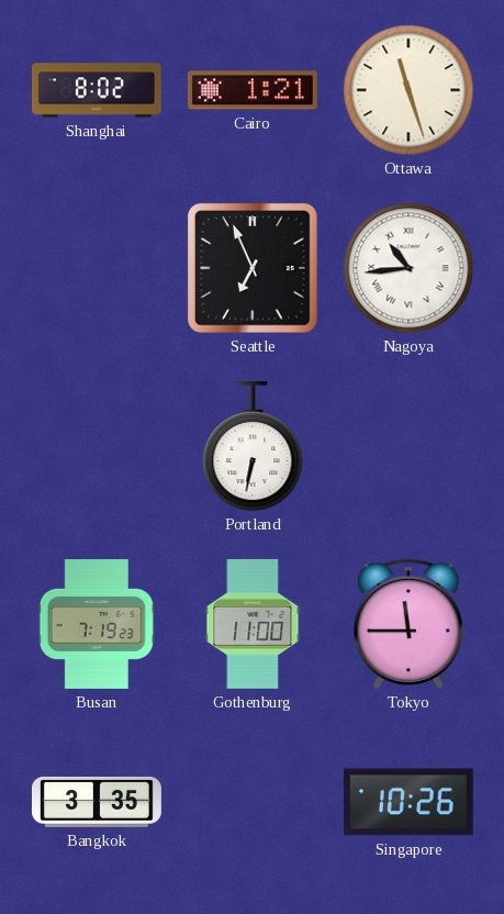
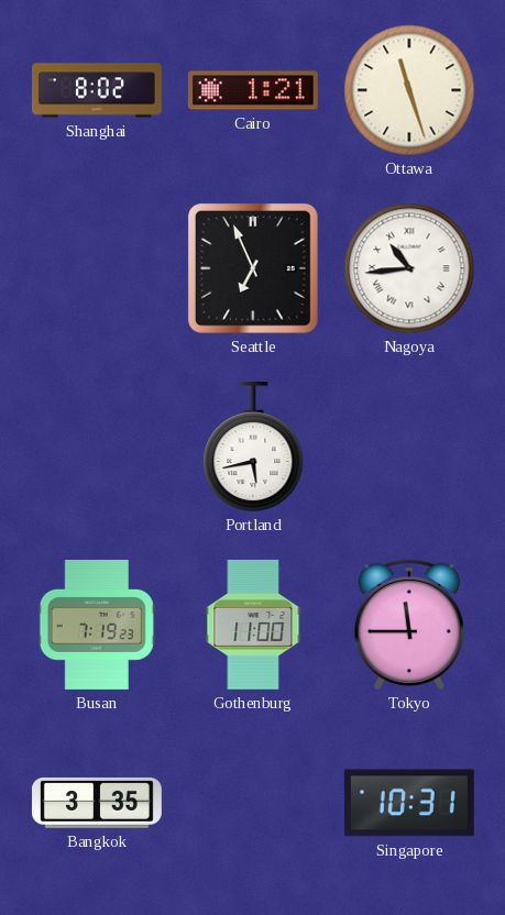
Portland: 6:32 -> 5:43
Singapore: 10:26 -> 10:31
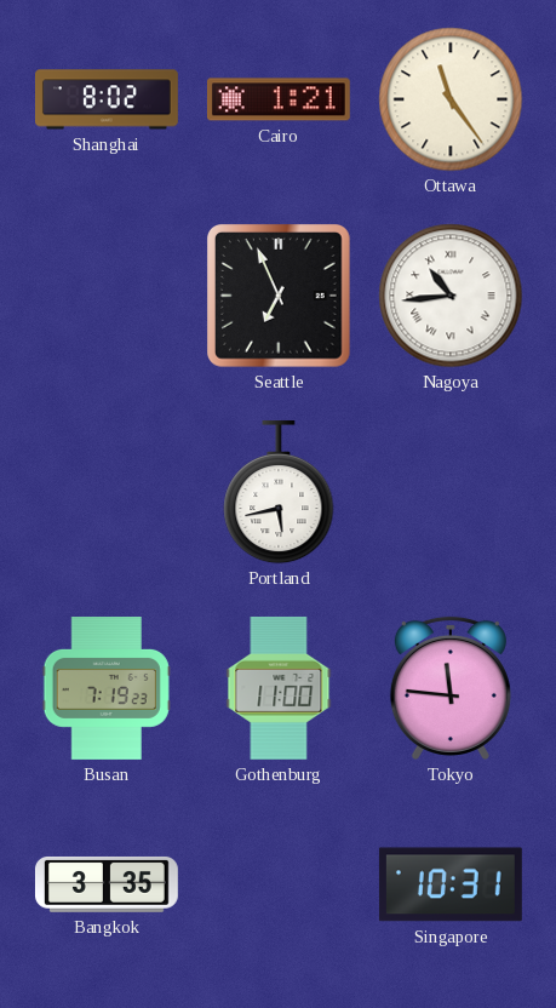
Ottawa: 11:27 -> 11:24
Tokyo: 11:45 -> 11:46
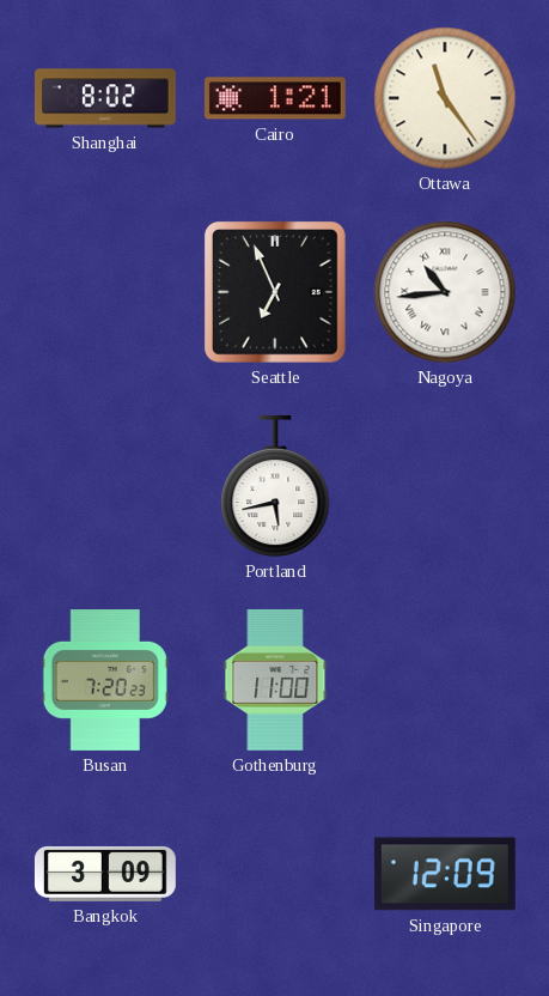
Busan: 7:19 -> 7:20
Tokyo: 11:46 -> none
Bangkok: 3:35 -> 3:09
Singapore: 10:31 -> 12:09
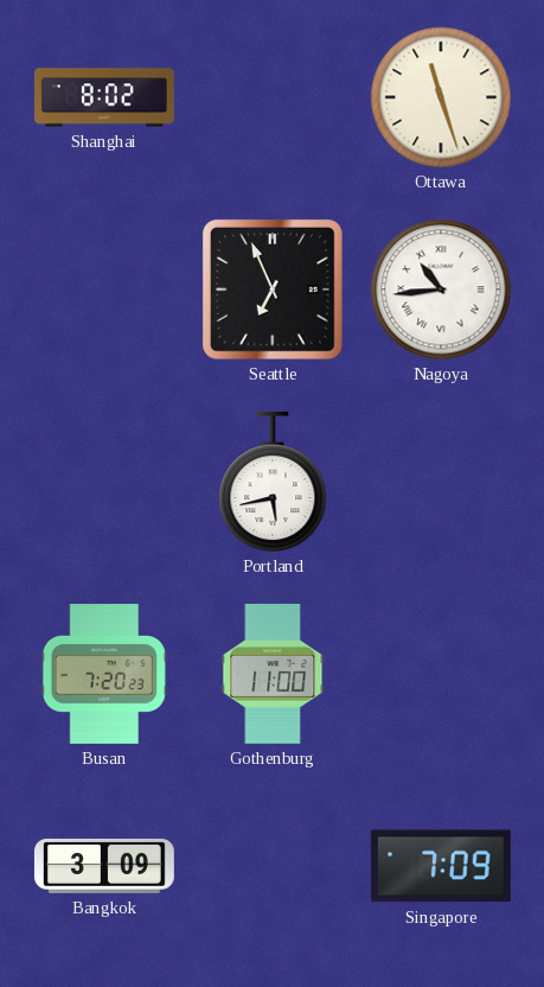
Cairo: 1:21 -> none
Ottawa: 11:24 -> 11:27
Singapore: 12:09 -> 7:09
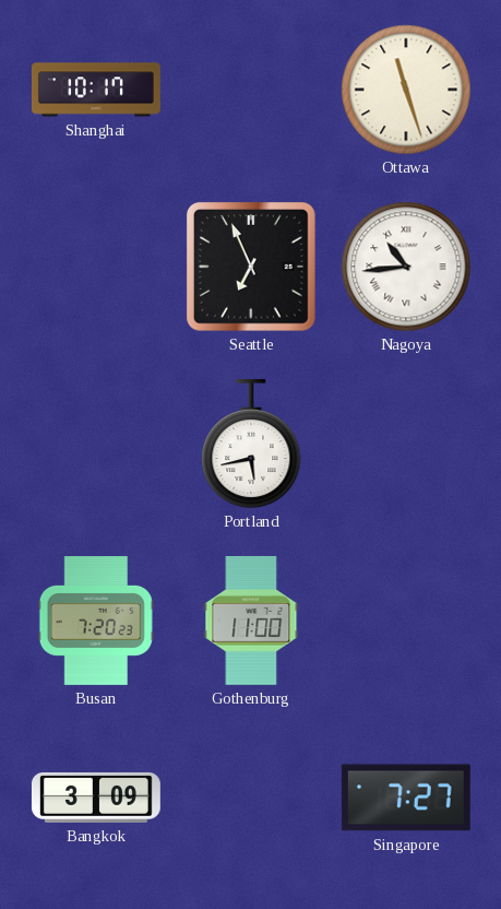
Shanghai: 8:02 -> 10:17
Singapore: 7:09 -> 7:27
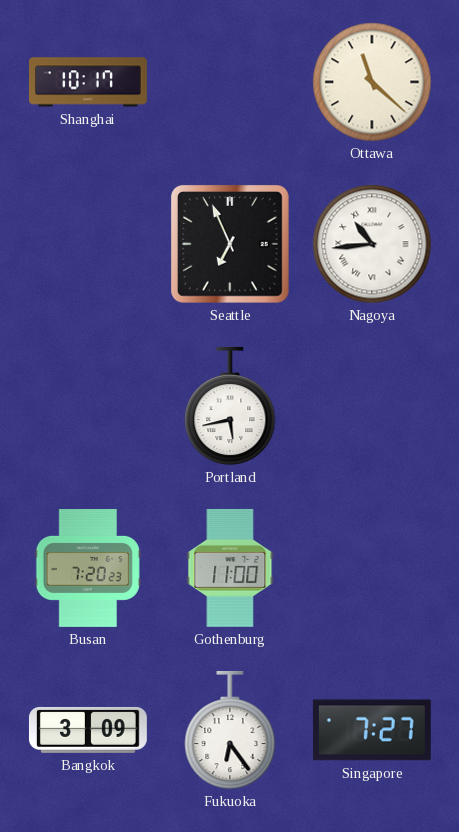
Ottawa: 11:27 -> 11:22
Fukuoka: none -> 6:24
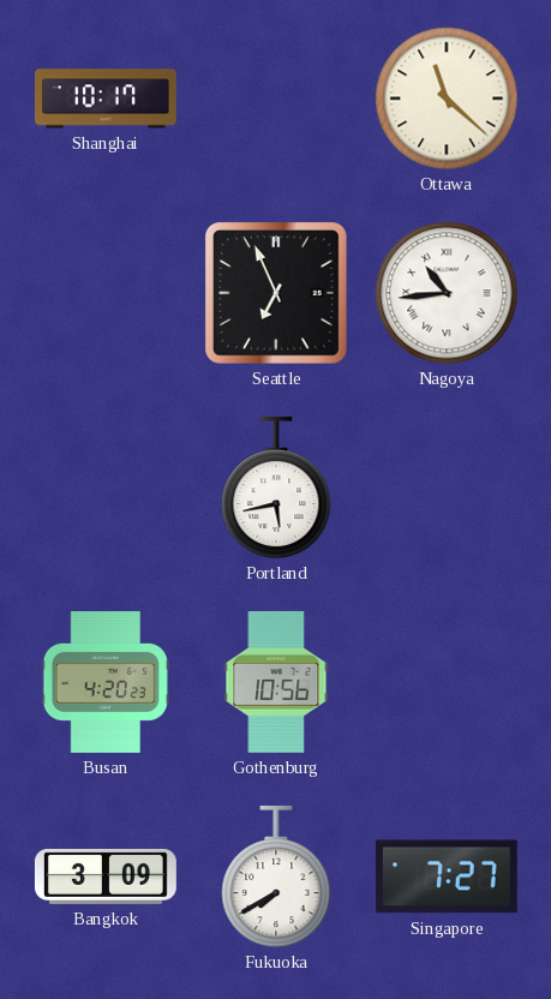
Busan: 7:20 -> 4:20
Gothenburg: 11:00 -> 10:56
Fukuoka: 6:24 -> 7:40
